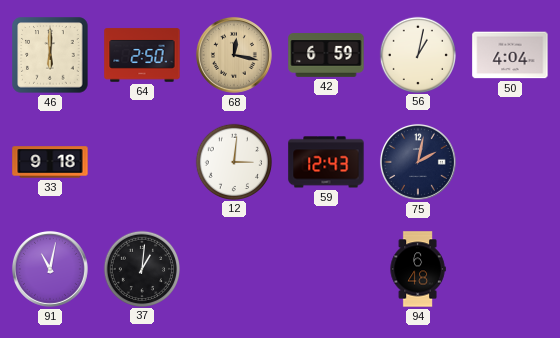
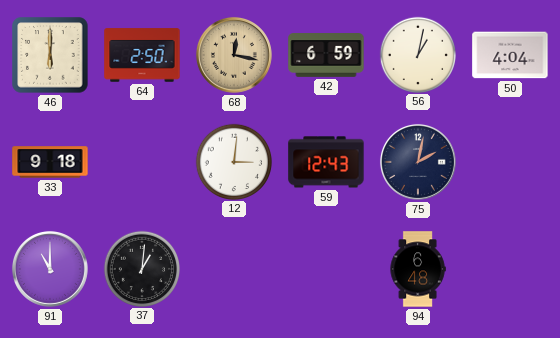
91: 11:02 -> 11:00
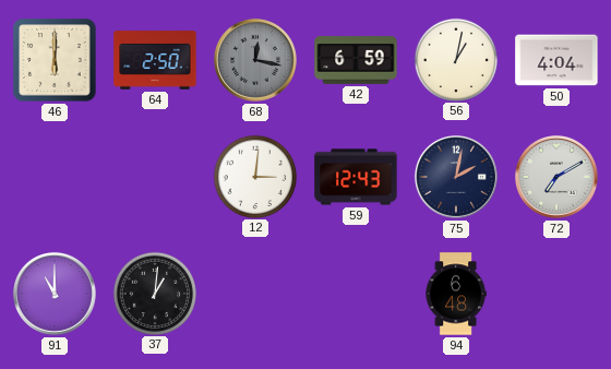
68 dial: champagne -> grey
33: 9:18 -> none
72: none -> 7:10
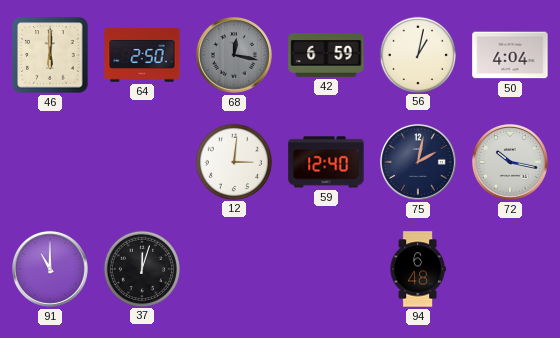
59: 12:43 -> 12:40
72: 7:10 -> 10:17
37: 1:01 -> 12:03
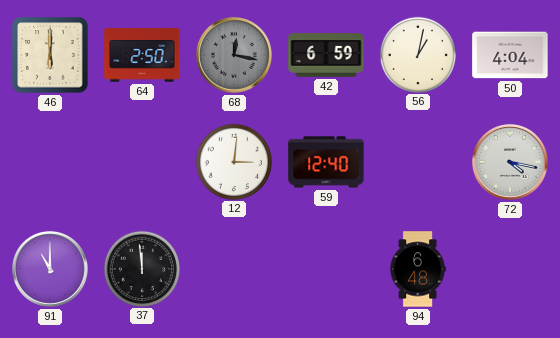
75: 2:02 -> none
72: 10:17 -> 4:17
37: 12:03 -> 11:59
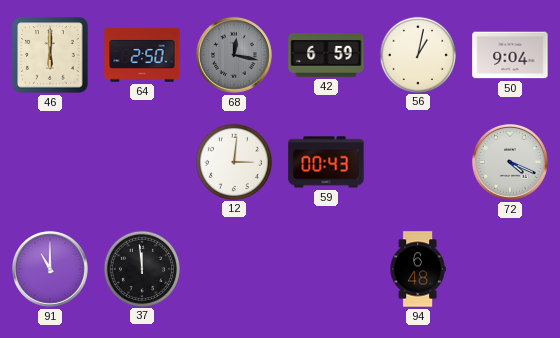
50: 4:04 -> 9:04
59: 12:40 -> 00:43
72: 4:17 -> 4:19
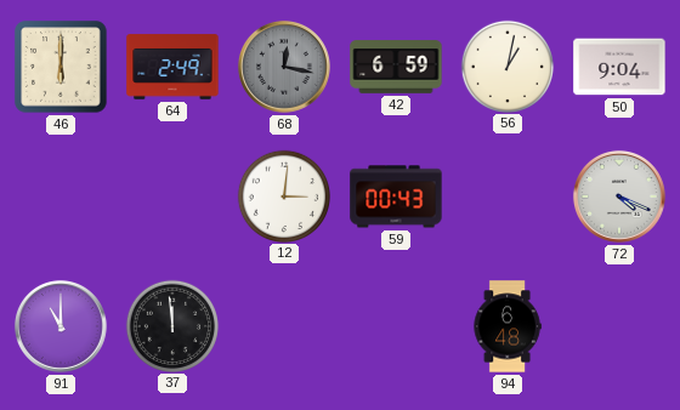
64: 2:50 -> 2:49
